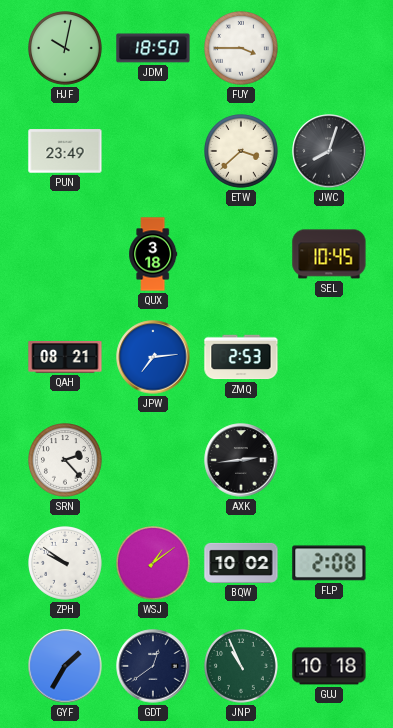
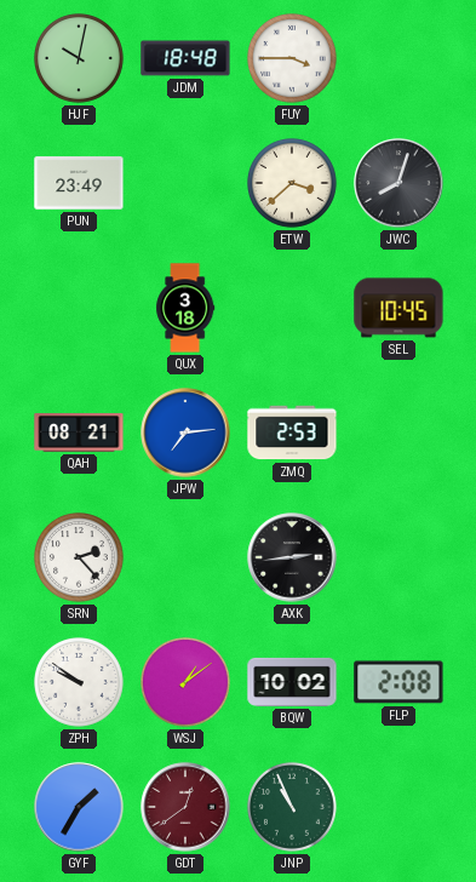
JDM: 18:50 -> 18:48
GDT dial: navy -> burgundy
GUJ: 10:18 -> none
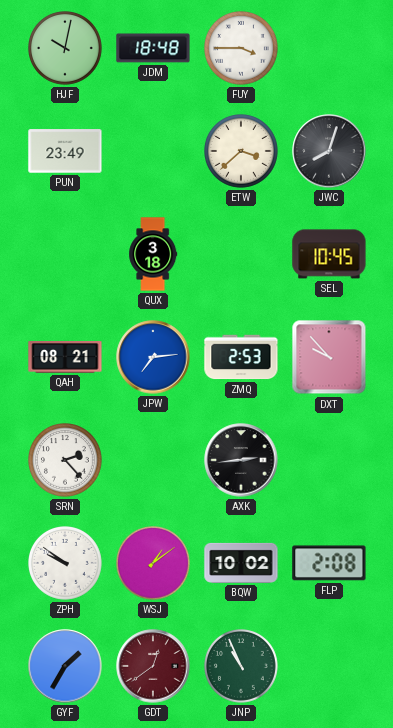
DXT: none -> 9:53
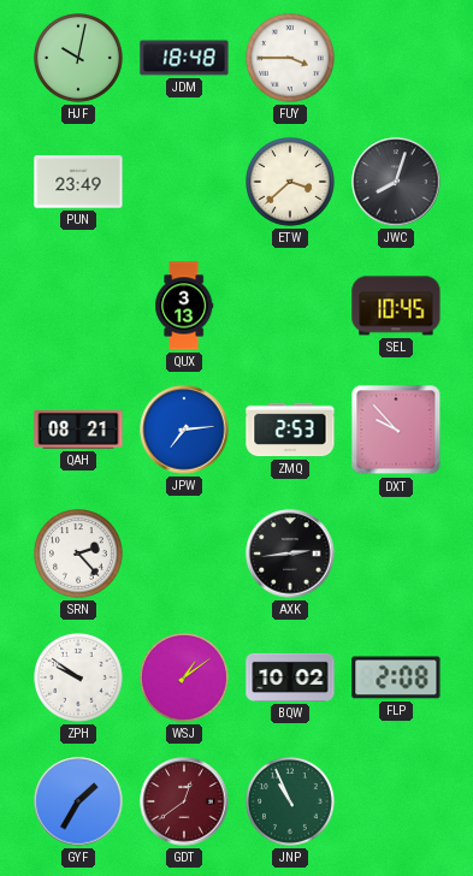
QUX: 3:18 -> 3:13
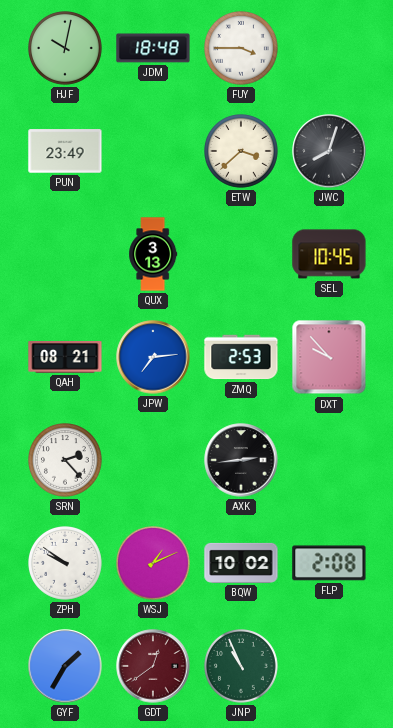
WSJ: 1:09 -> 1:11
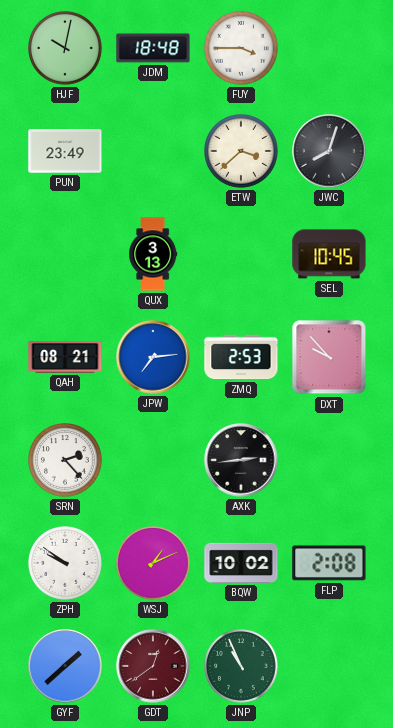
GYF: 1:35 -> 1:38
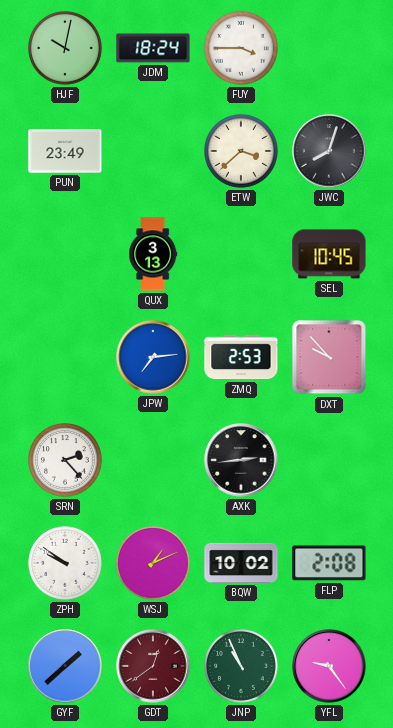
JDM: 18:48 -> 18:24
QAH: 08:21 -> none
YFL: none -> 9:24
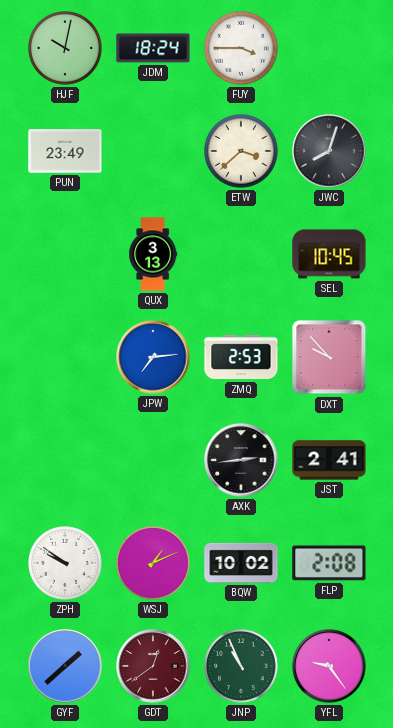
SRN: 2:23 -> none
JST: none -> 2:41
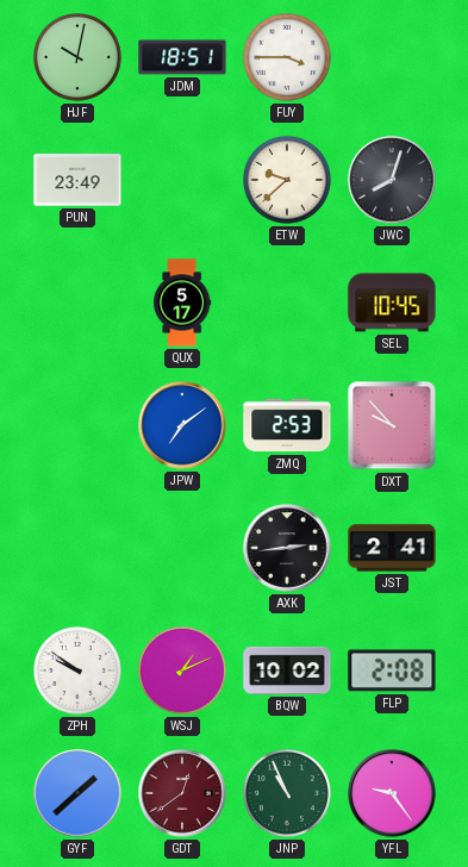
JDM: 18:24 -> 18:51
ETW: 3:38 -> 9:38
QUX: 3:13 -> 5:17
JPW: 7:14 -> 7:09
